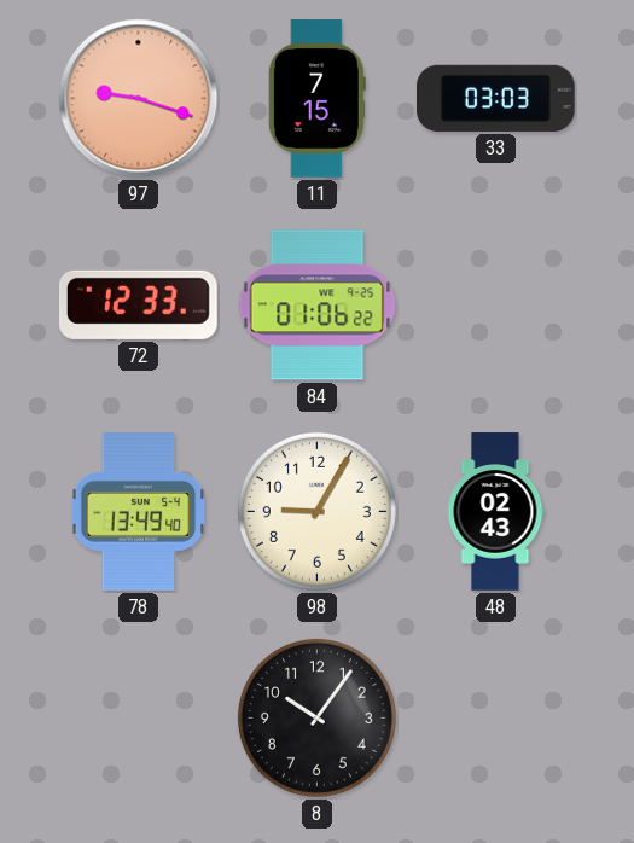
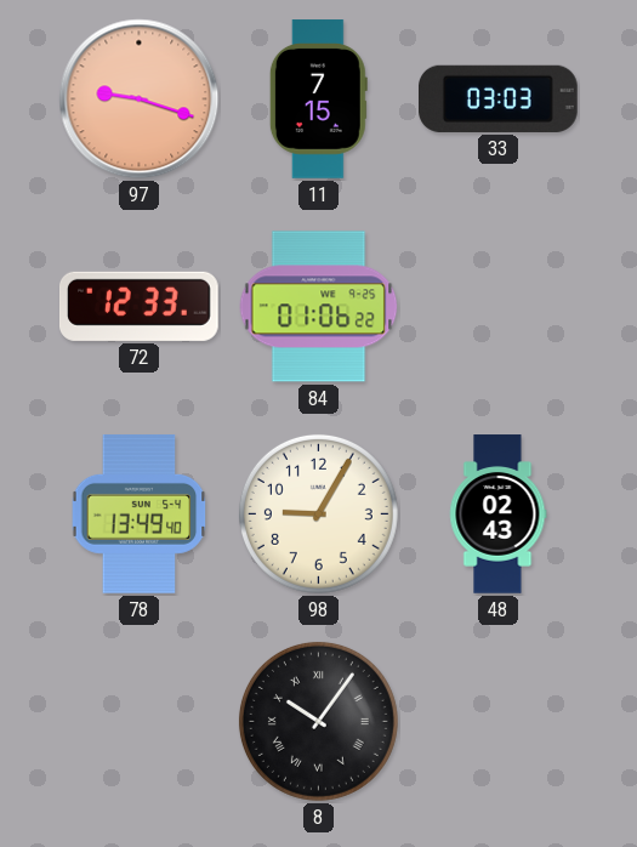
8 numerals: Arabic -> Roman
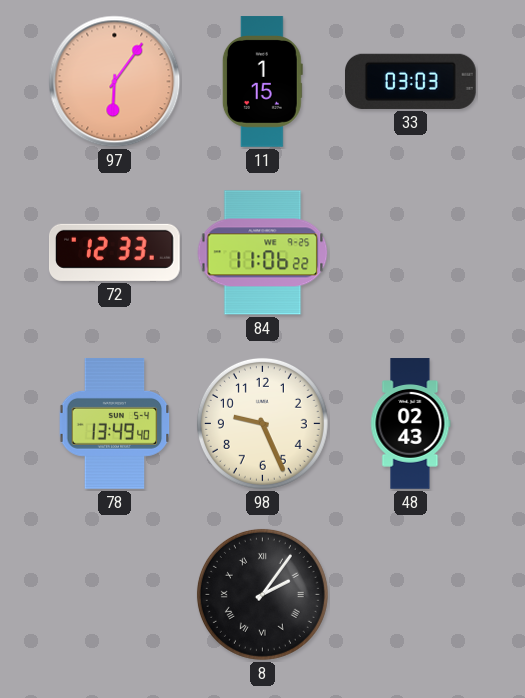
97: 9:18 -> 6:06
11: 7:15 -> 1:15
84: 01:06 -> 11:06
98: 9:05 -> 9:26
8: 10:06 -> 2:06
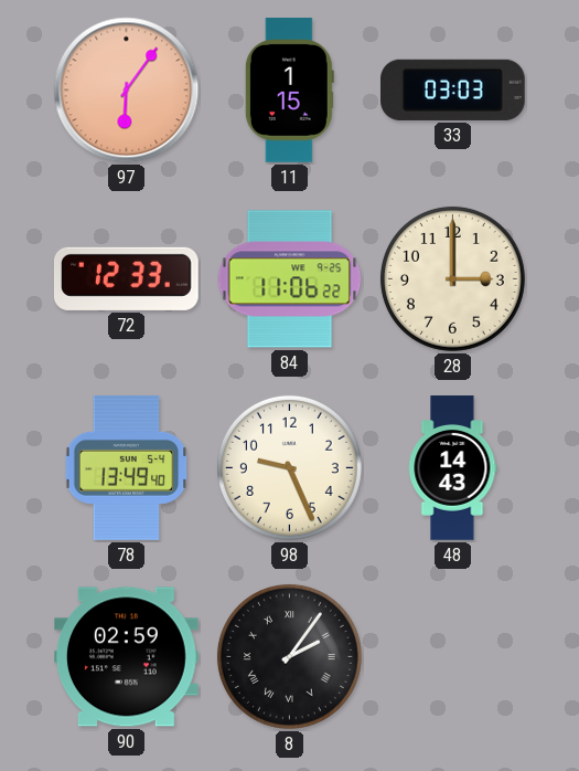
28: none -> 3:00
48: 02:43 -> 14:43
90: none -> 02:59
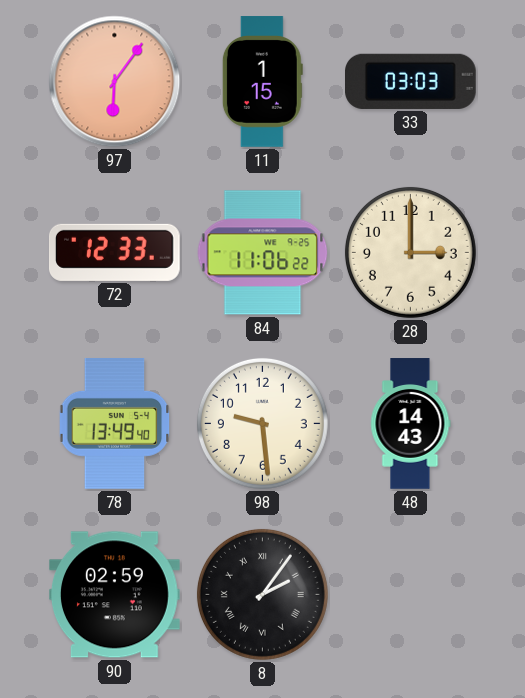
98: 9:26 -> 9:29
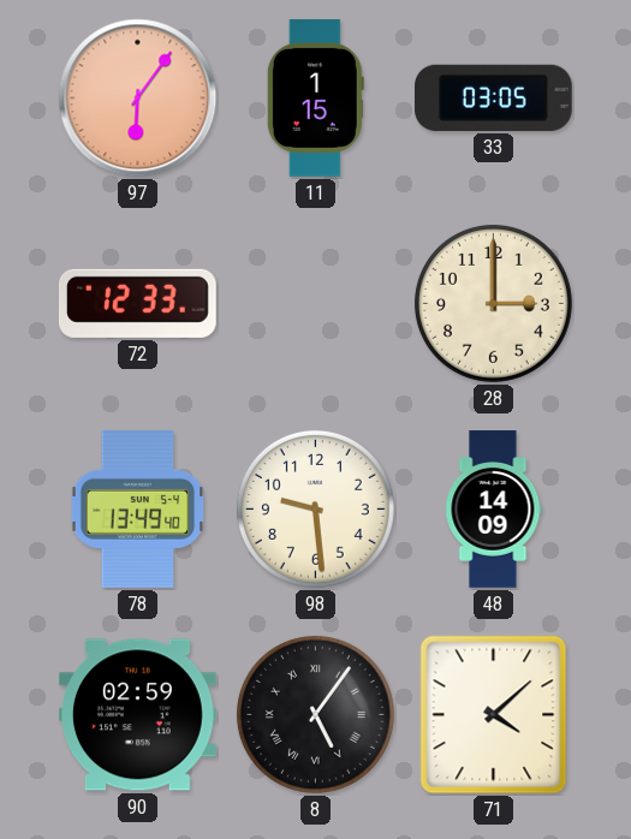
33: 03:03 -> 03:05
84: 11:06 -> none
48: 14:43 -> 14:09
8: 2:06 -> 5:06
71: none -> 4:08
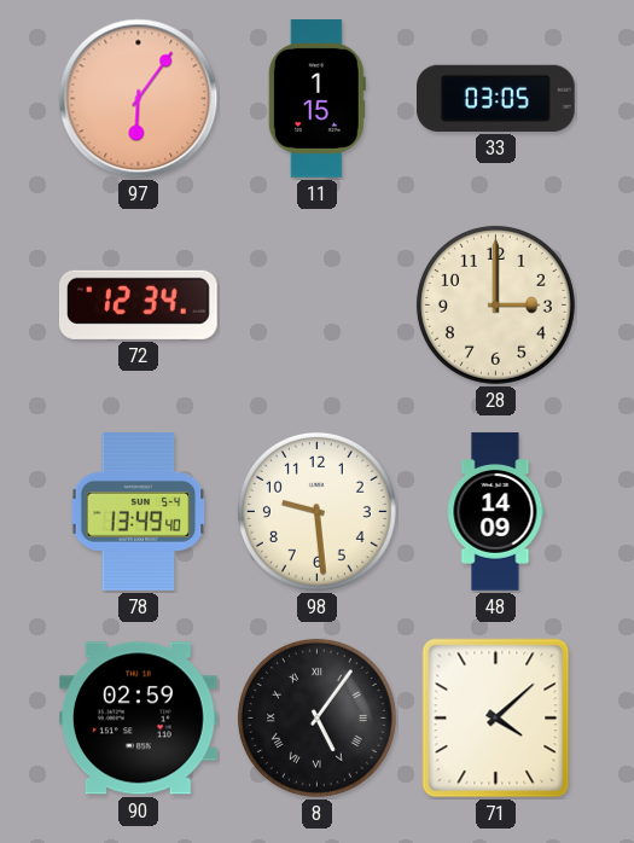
72: 12:33 -> 12:34
